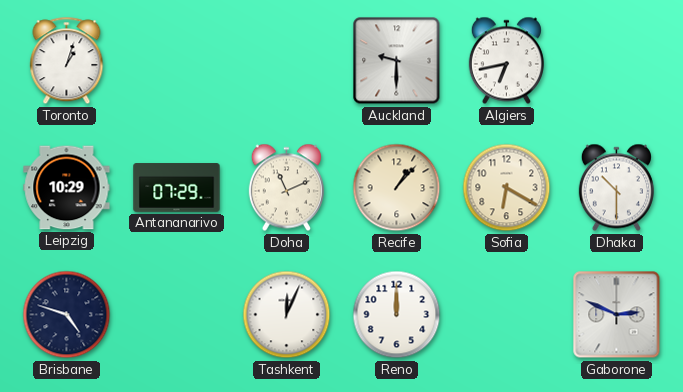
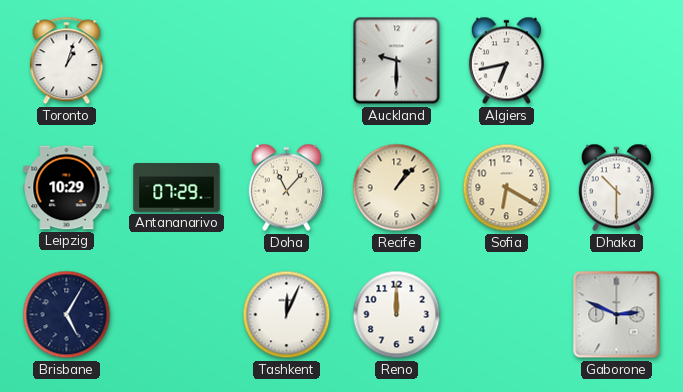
Doha: 11:11 -> 11:07
Brisbane: 4:48 -> 5:05
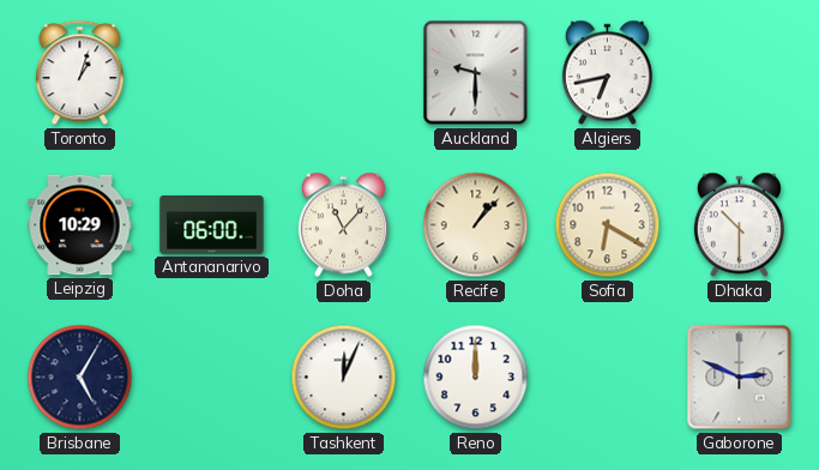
Antananarivo: 07:29 -> 06:00
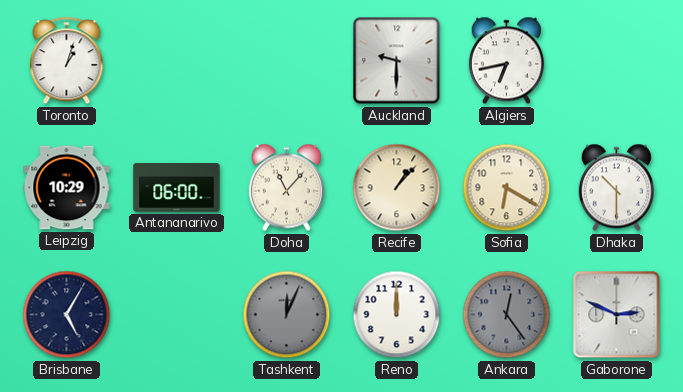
Tashkent dial: white -> grey
Ankara: none -> 12:24
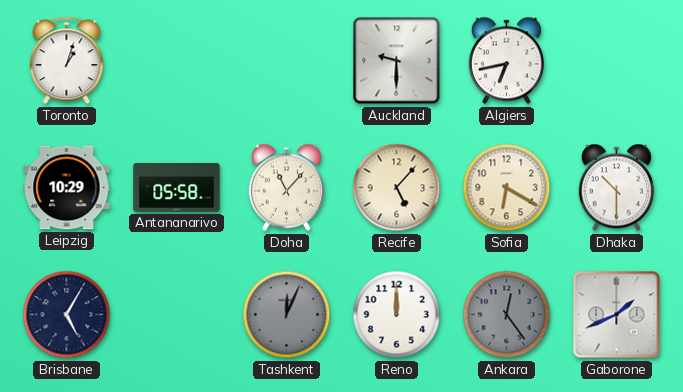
Antananarivo: 06:00 -> 05:58
Recife: 1:07 -> 5:07
Gaborone: 2:49 -> 1:41
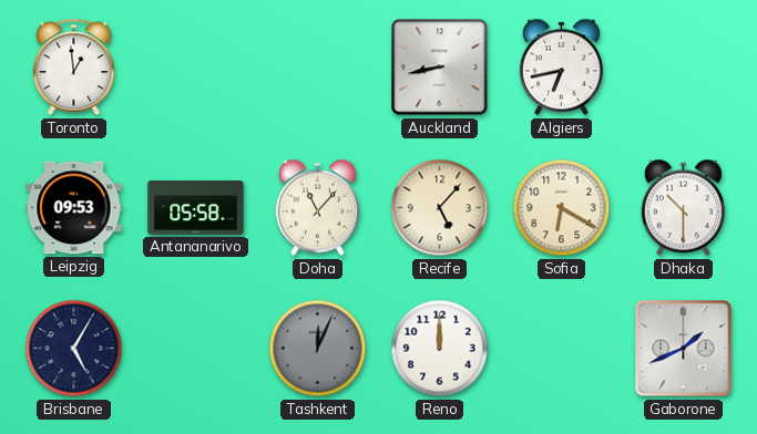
Toronto: 1:03 -> 12:59
Auckland: 9:30 -> 8:43
Leipzig: 10:29 -> 09:53
Ankara: 12:24 -> none
